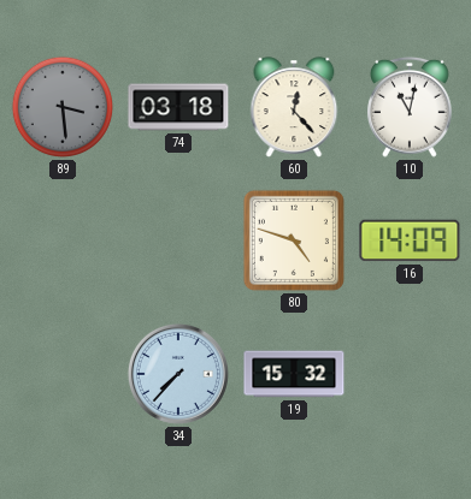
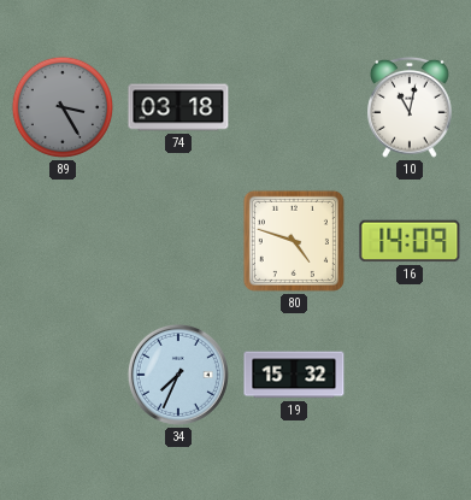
89: 3:29 -> 3:25
60: 12:23 -> none
34: 7:37 -> 7:34
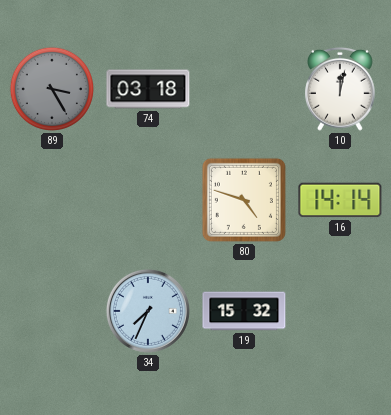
10: 11:02 -> 12:02
16: 14:09 -> 14:14
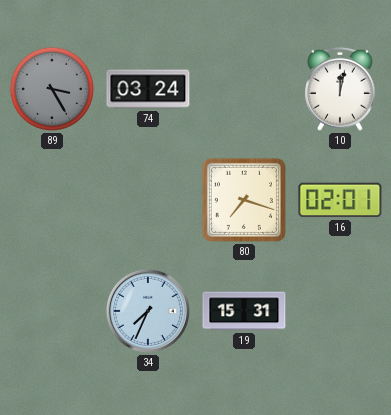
74: 03:18 -> 03:24
80: 4:48 -> 7:18
16: 14:14 -> 02:01
19: 15:32 -> 15:31
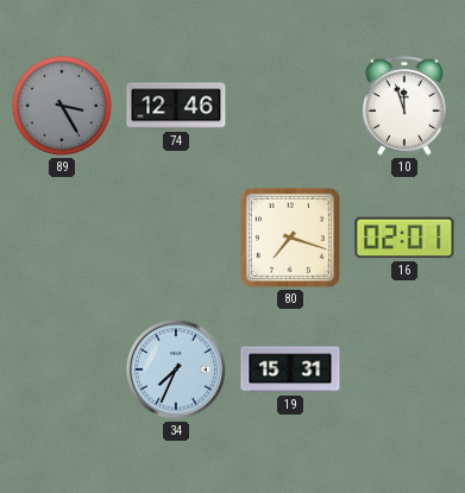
74: 03:24 -> 12:46
10: 12:02 -> 11:57
